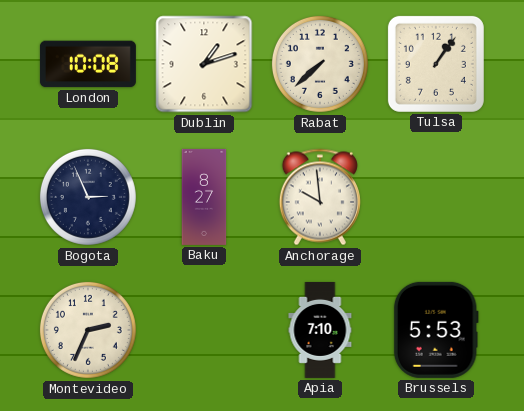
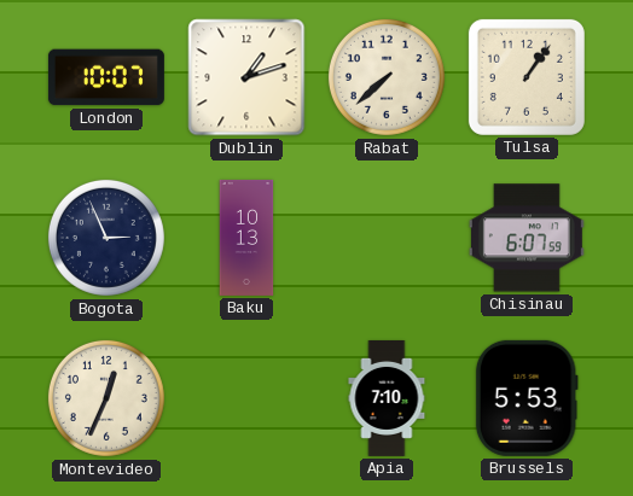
London: 10:08 -> 10:07
Baku: 8:27 -> 10:13
Anchorage: 9:59 -> none
Chisinau: none -> 6:07
Montevideo: 2:34 -> 12:34
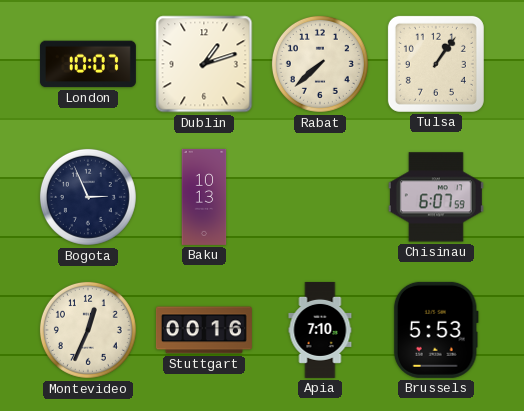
Stuttgart: none -> 00:16
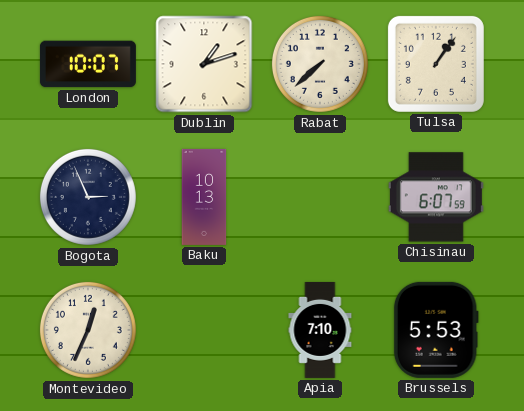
Stuttgart: 00:16 -> none
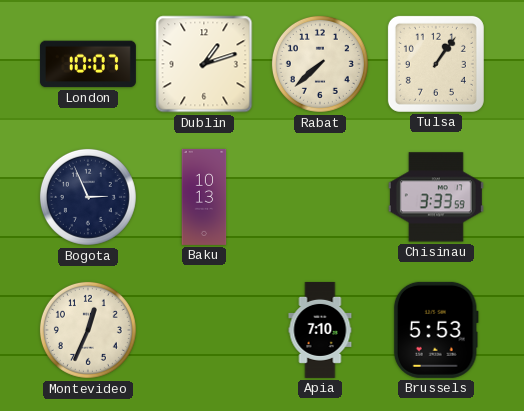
Chisinau: 6:07 -> 3:33
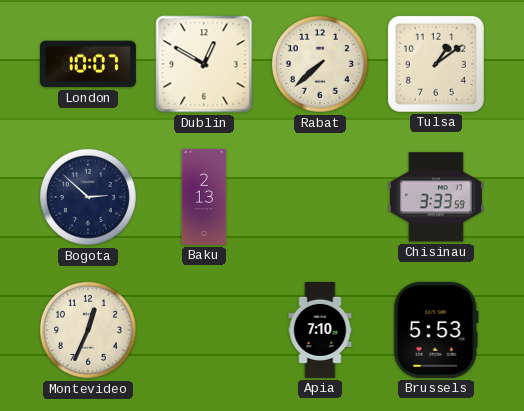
Dublin: 1:12 -> 12:50
Tulsa: 1:06 -> 1:09
Bogota: 2:56 -> 2:52
Baku: 10:13 -> 2:13
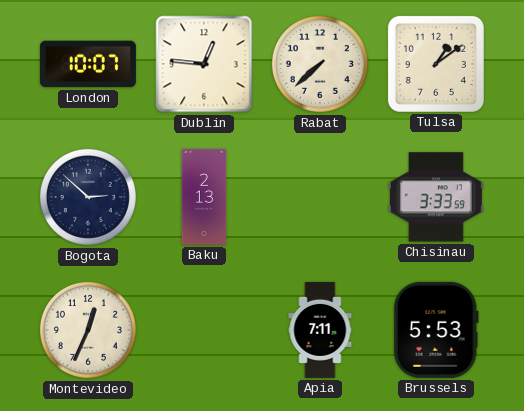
Dublin: 12:50 -> 12:46
Apia: 7:10 -> 7:11
